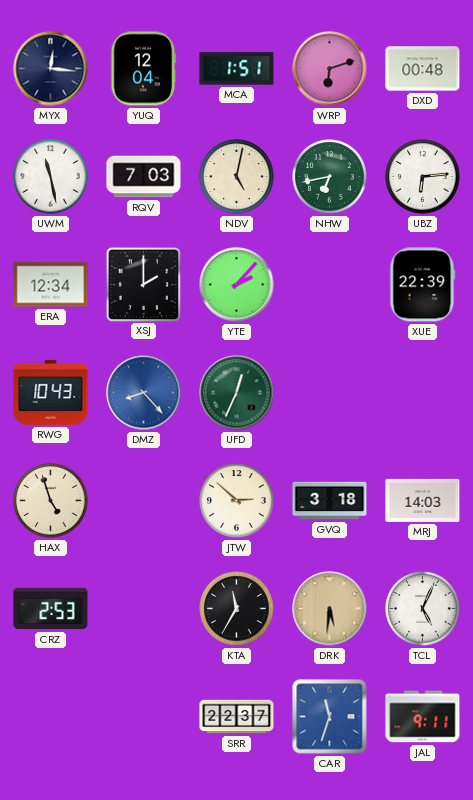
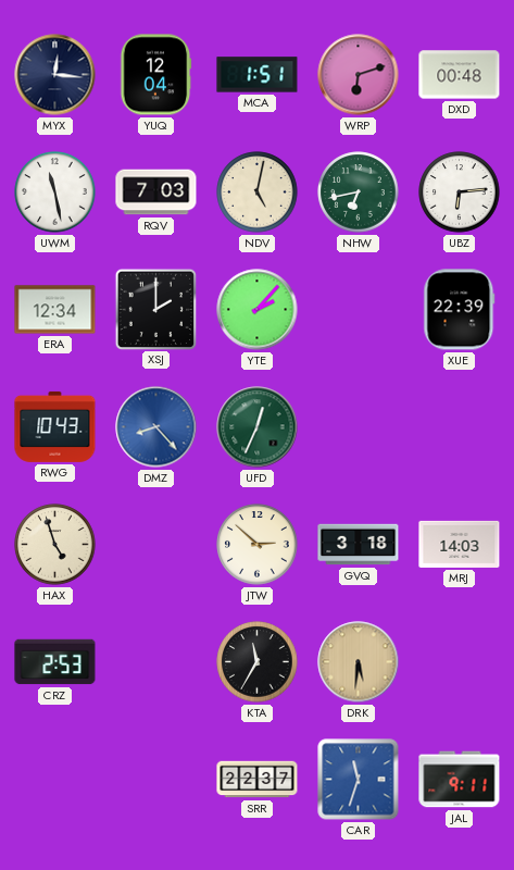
TCL: 5:04 -> none
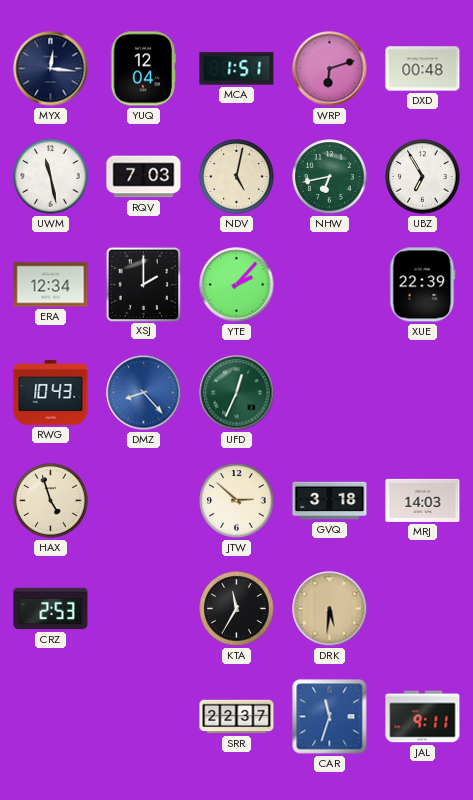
UBZ: 6:14 -> 6:55
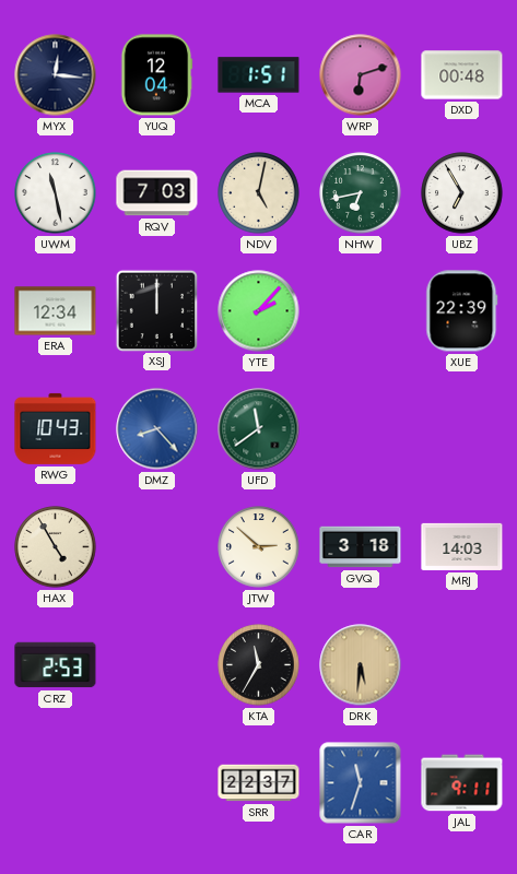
XSJ: 2:00 -> 12:00
UFD: 12:34 -> 11:39
HAX: 4:57 -> 4:55
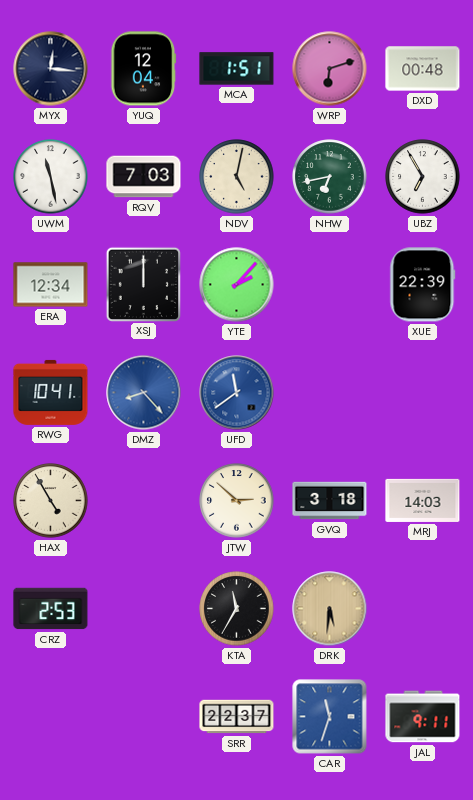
RWG: 10:43 -> 10:41
UFD dial: green -> blue
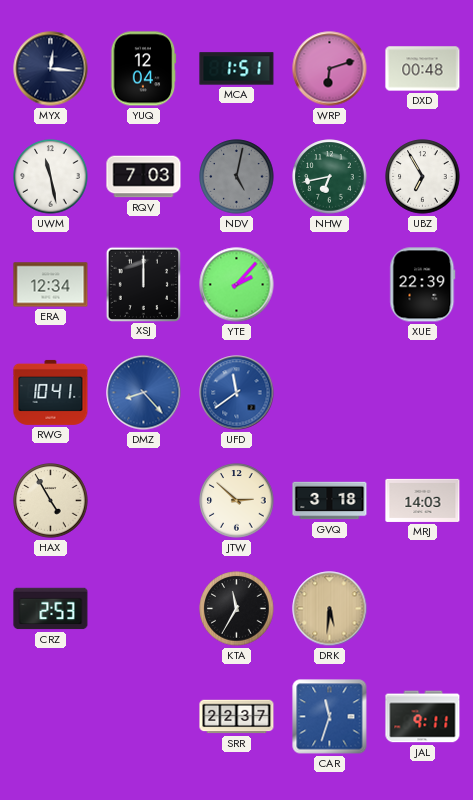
NDV dial: cream -> grey
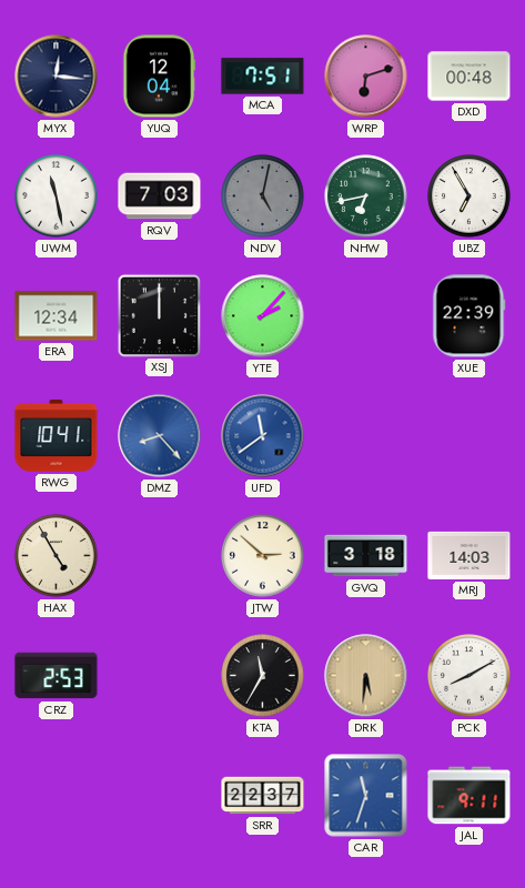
MCA: 1:51 -> 7:51
PCK: none -> 8:10
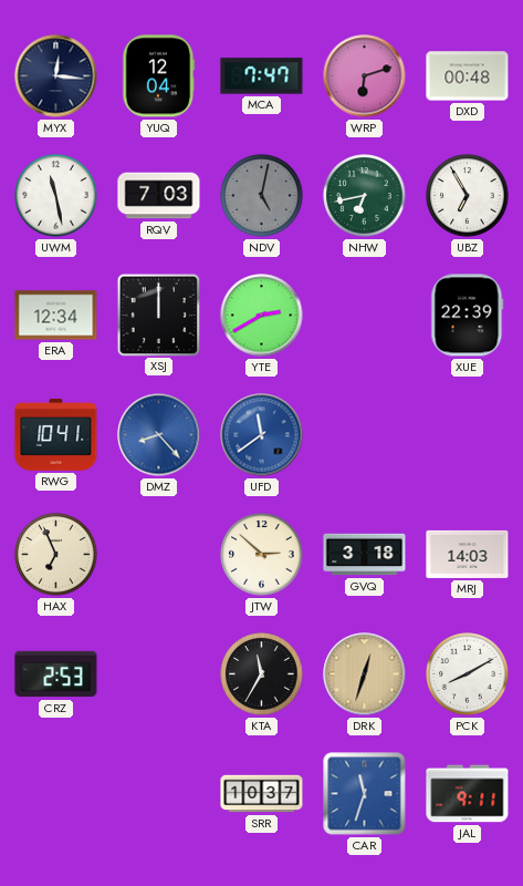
MCA: 7:51 -> 7:47
YTE: 2:07 -> 2:40
HAX: 4:55 -> 6:56
DRK: 5:31 -> 12:33
SRR: 22:37 -> 10:37
